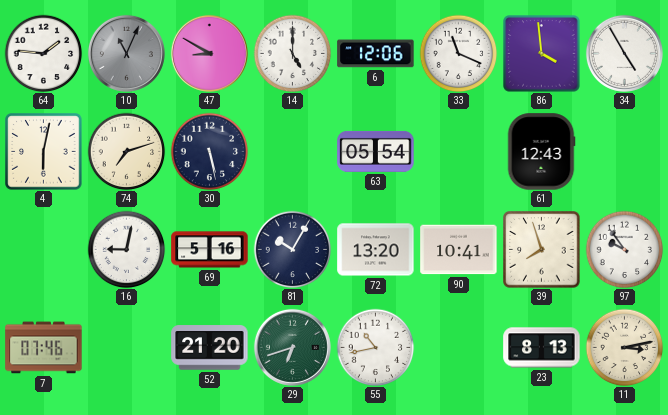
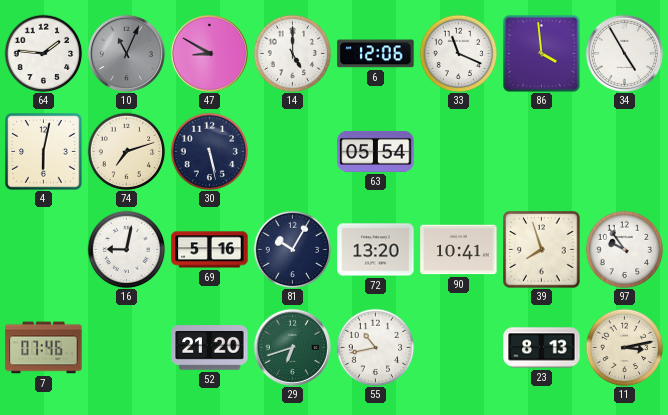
61: 12:43 -> none
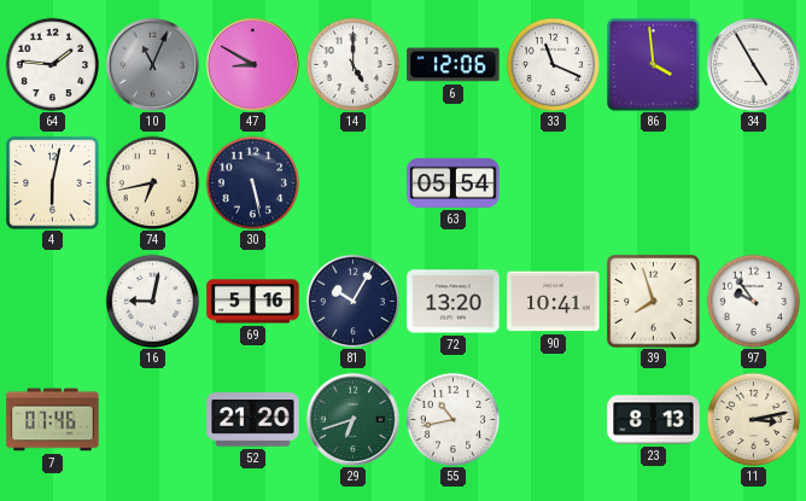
74: 7:12 -> 6:43
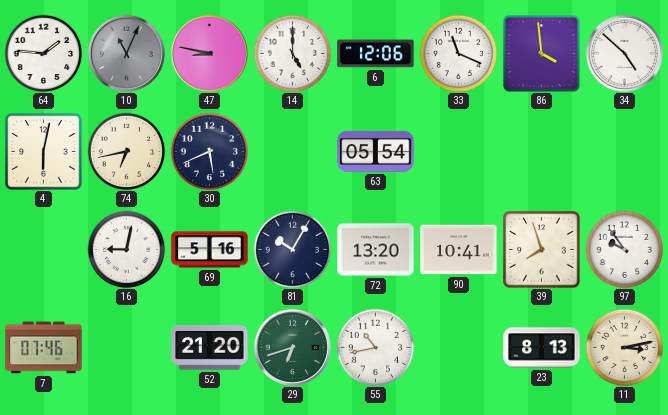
47: 8:50 -> 8:47
34: 4:55 -> 4:52
30: 5:28 -> 5:41
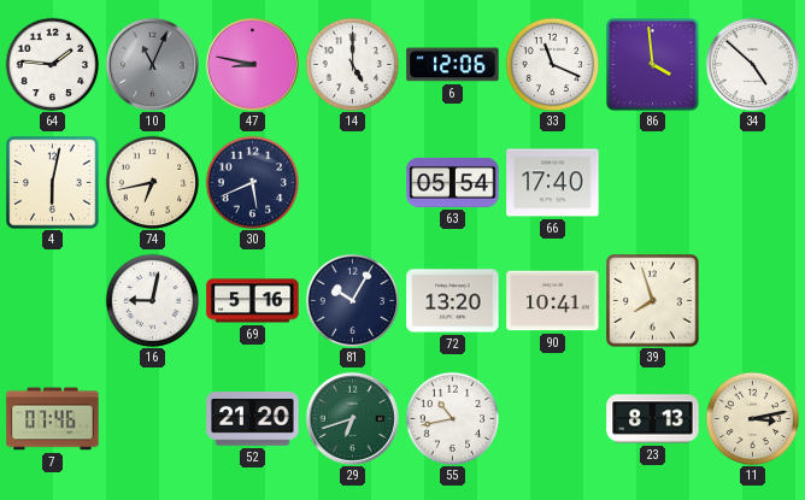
66: none -> 17:40
97: 9:54 -> none
